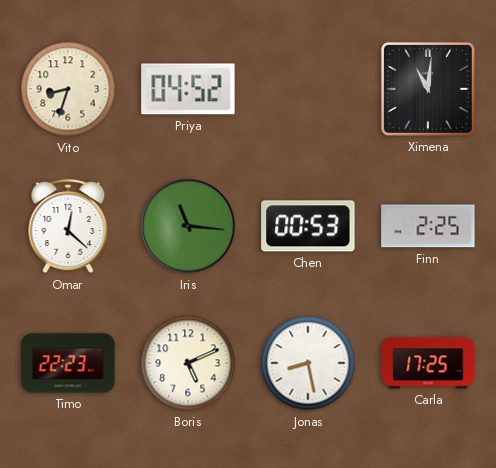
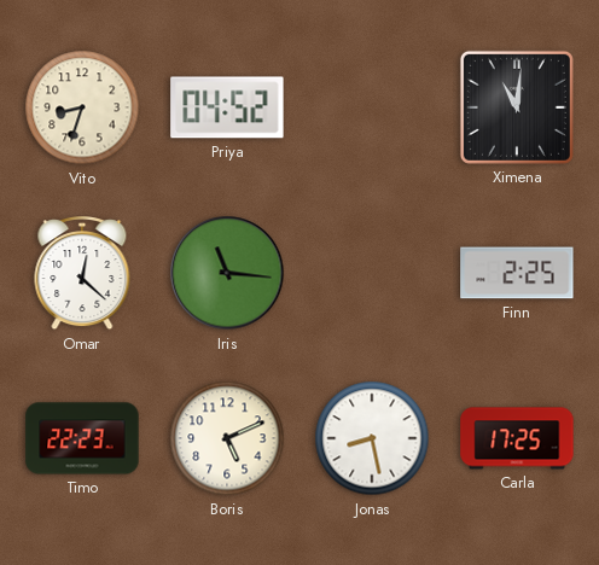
Chen: 00:53 -> none
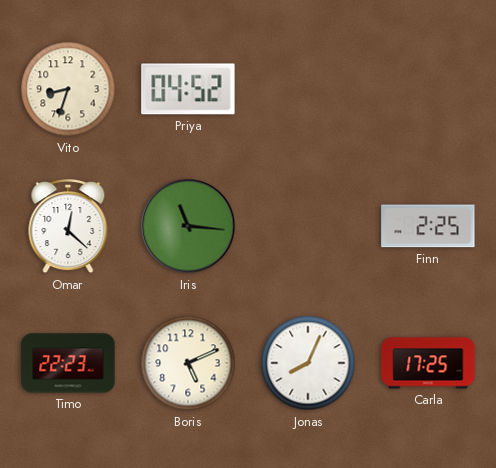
Ximena: 11:01 -> none
Jonas: 8:28 -> 8:04
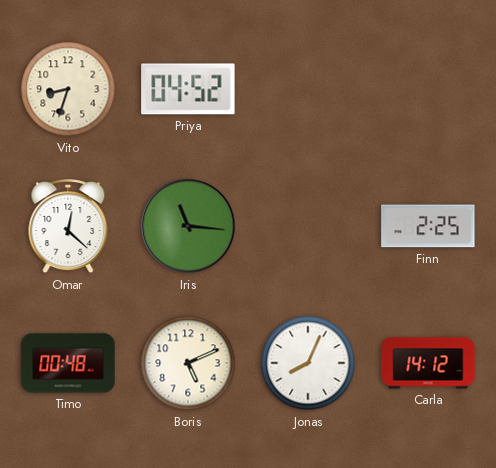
Timo: 22:23 -> 00:48
Carla: 17:25 -> 14:12
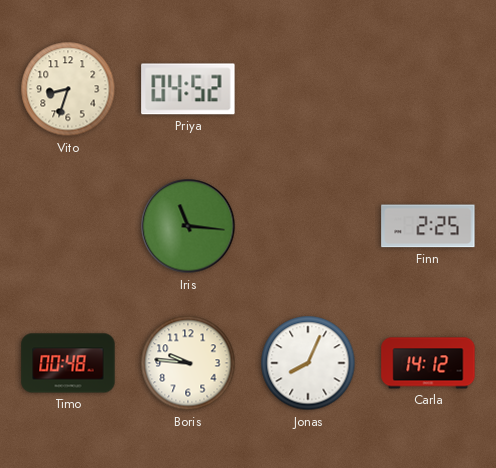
Omar: 12:22 -> none
Boris: 5:11 -> 9:46
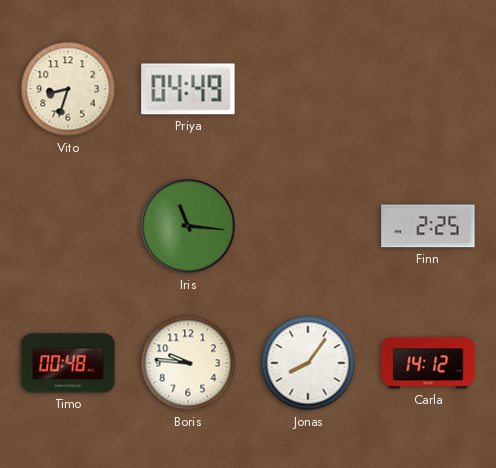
Priya: 04:52 -> 04:49
Jonas: 8:04 -> 8:06
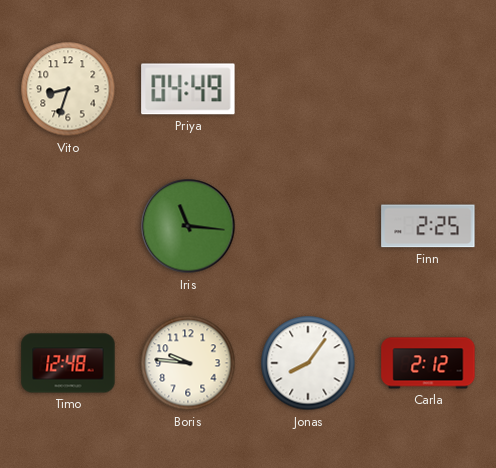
Timo: 00:48 -> 12:48
Carla: 14:12 -> 2:12
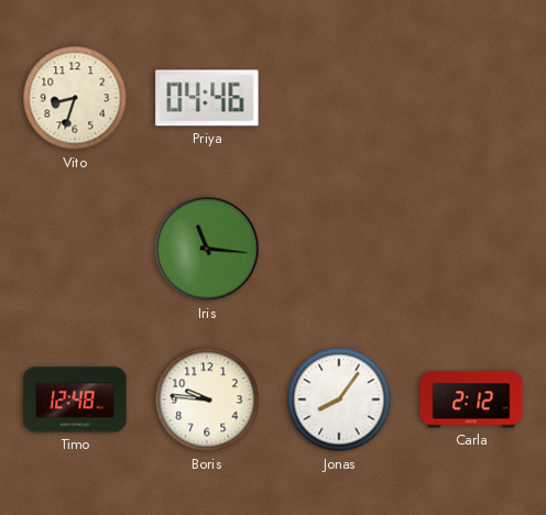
Priya: 04:49 -> 04:46
Finn: 2:25 -> none
